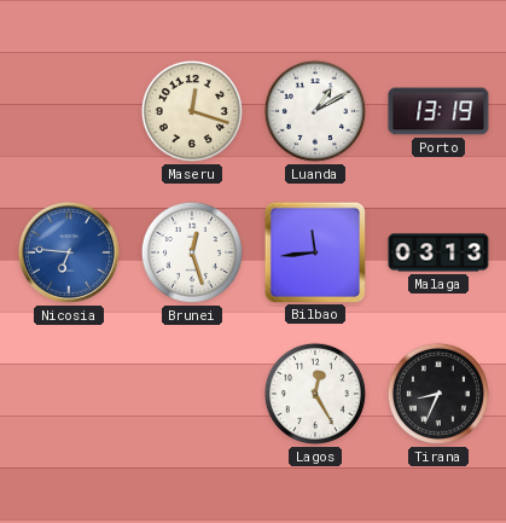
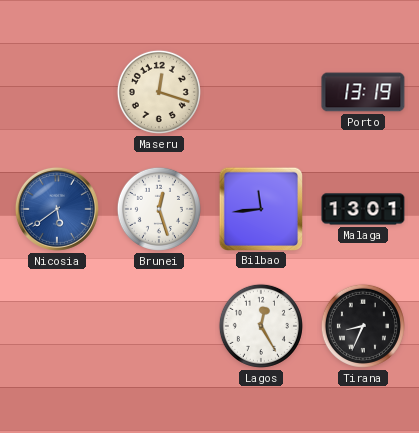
Luanda: 1:10 -> none
Nicosia: 6:46 -> 5:39
Malaga: 03:13 -> 13:01
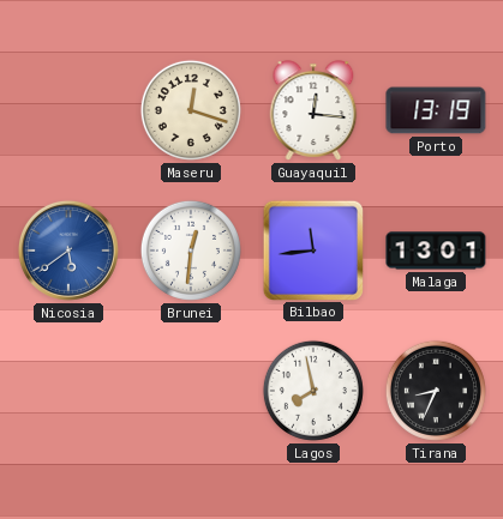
Guayaquil: none -> 12:16
Brunei: 12:27 -> 12:31
Lagos: 12:25 -> 7:58
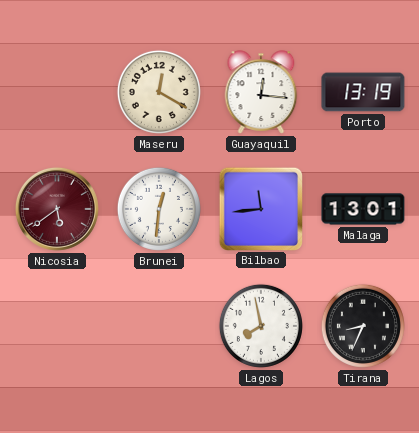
Maseru: 12:18 -> 12:20
Nicosia dial: blue -> burgundy
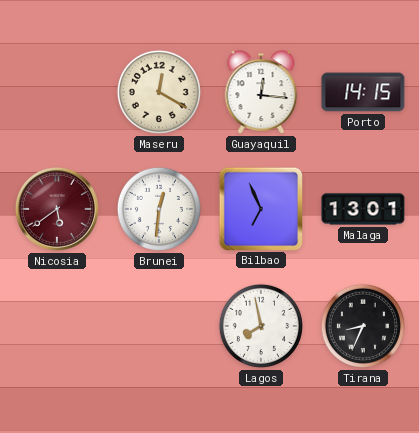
Porto: 13:19 -> 14:15
Bilbao: 11:44 -> 6:56
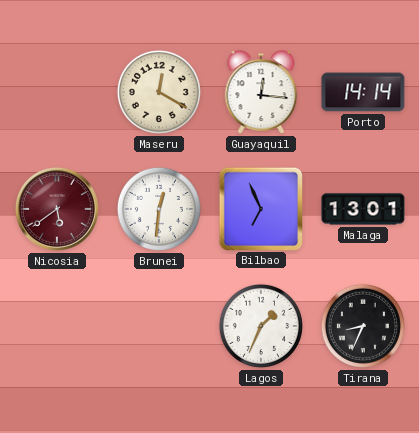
Porto: 14:15 -> 14:14
Lagos: 7:58 -> 1:34
